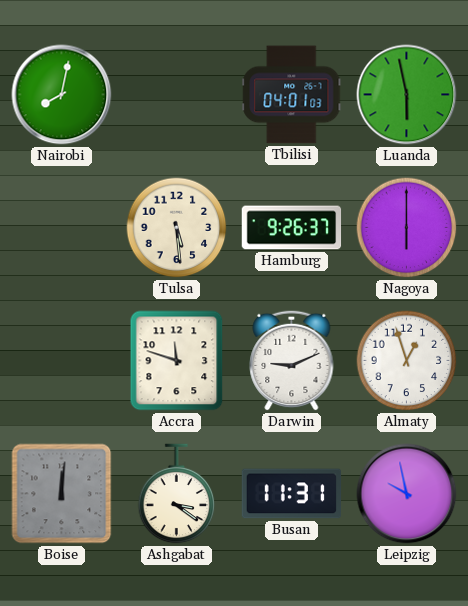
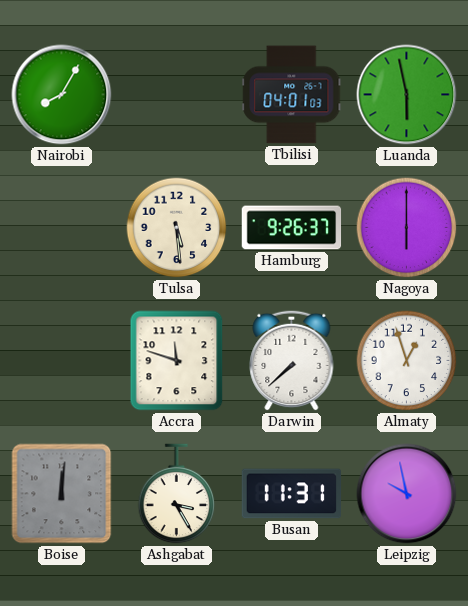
Nairobi: 8:02 -> 8:05
Darwin: 9:11 -> 7:38
Ashgabat: 3:21 -> 3:25
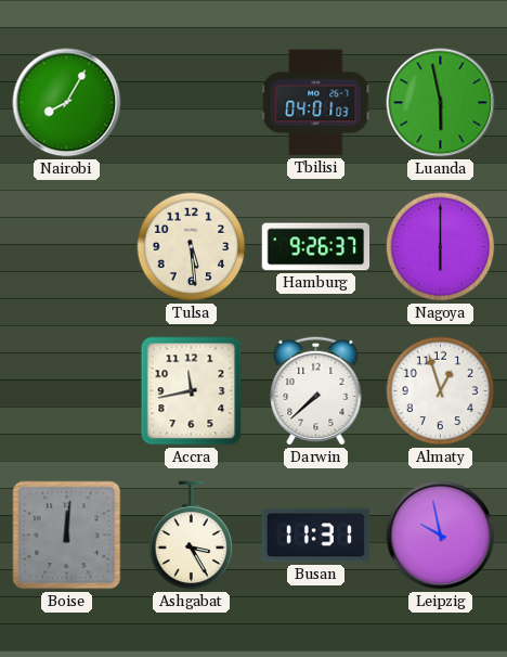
Accra: 11:48 -> 11:43
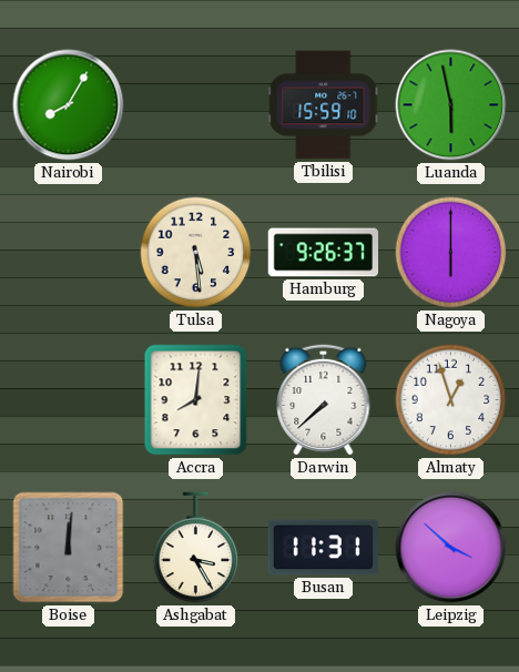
Tbilisi: 04:01 -> 15:59
Accra: 11:43 -> 8:01
Leipzig: 9:58 -> 3:52
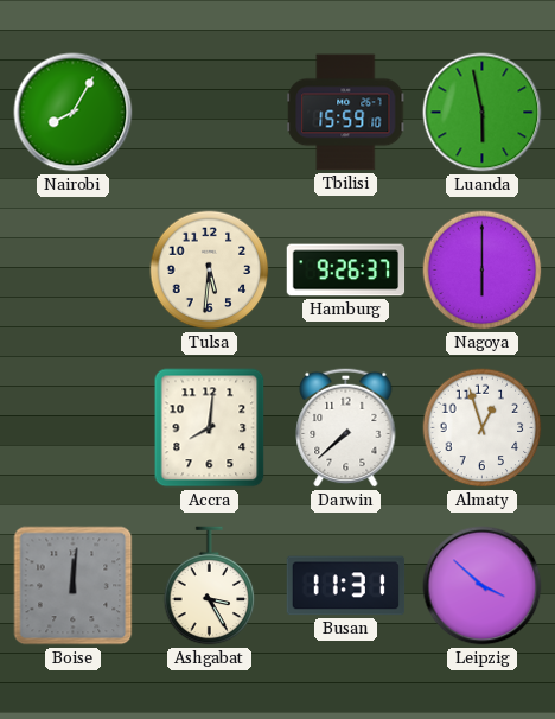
Tulsa: 5:29 -> 5:31
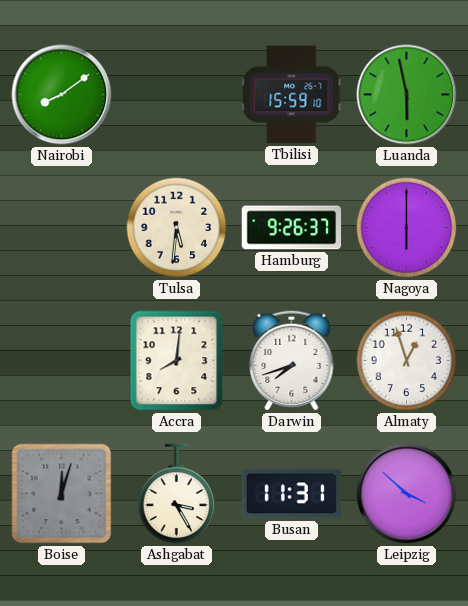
Nairobi: 8:05 -> 8:09
Darwin: 7:38 -> 7:42
Boise: 12:01 -> 12:03
